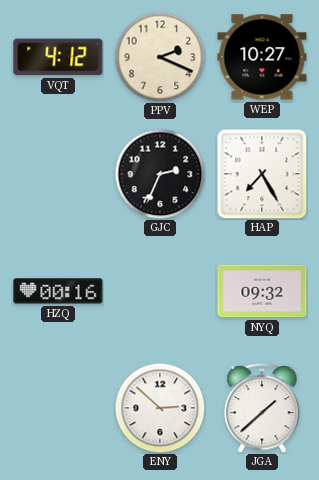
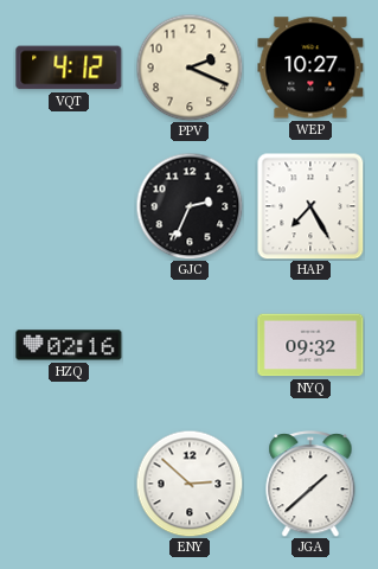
HZQ: 00:16 -> 02:16
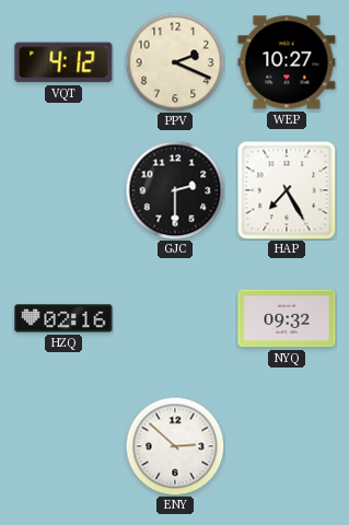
GJC: 2:34 -> 2:30
JGA: 1:38 -> none
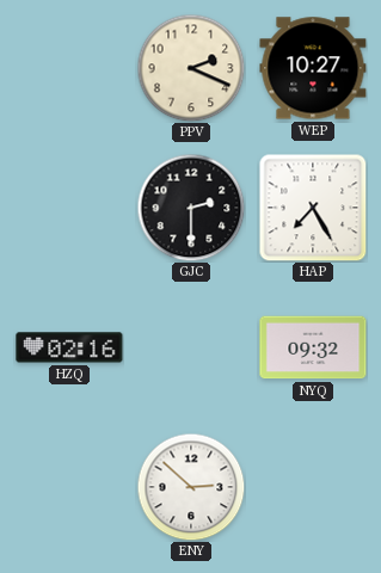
VQT: 4:12 -> none
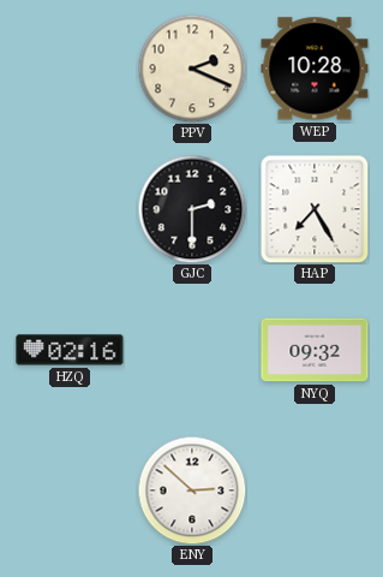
WEP: 10:27 -> 10:28
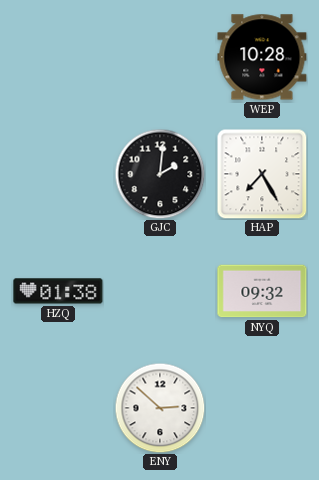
PPV: 2:19 -> none
GJC: 2:30 -> 2:01
HZQ: 02:16 -> 01:38
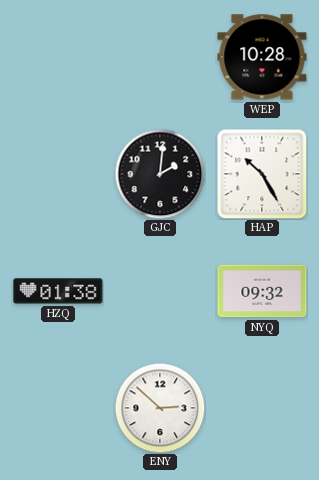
HAP: 7:25 -> 10:25
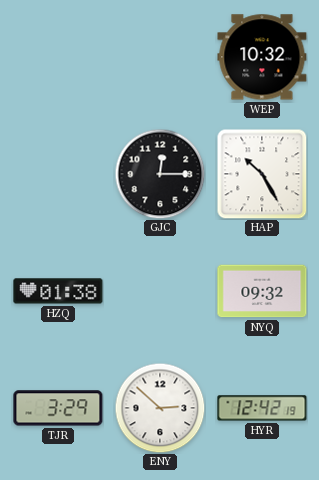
WEP: 10:28 -> 10:32
GJC: 2:01 -> 12:15
TJR: none -> 3:29
HYR: none -> 12:42
